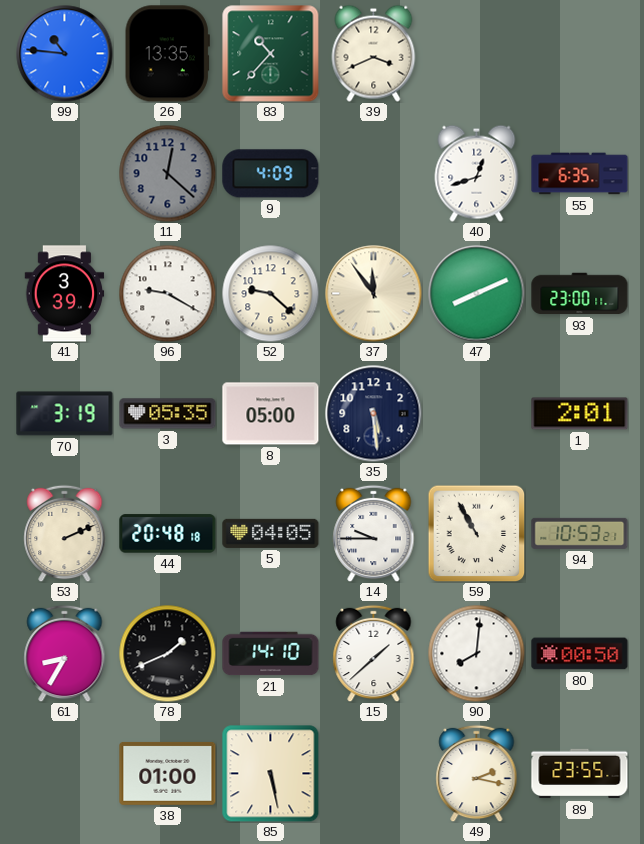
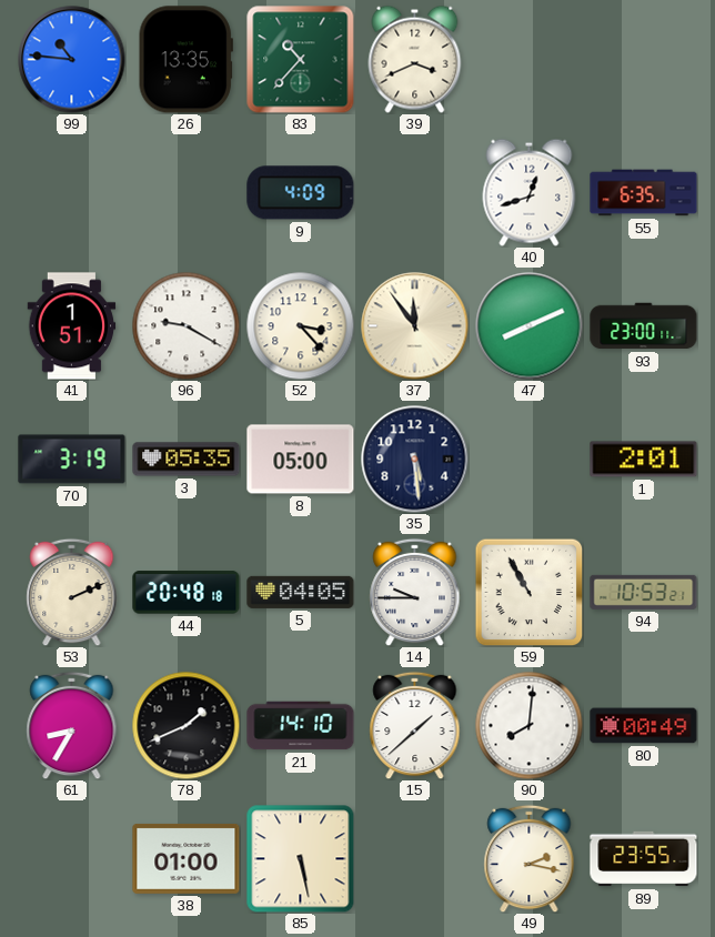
11: 12:22 -> none
41: 3:39 -> 1:51
52: 9:22 -> 3:23
80: 00:50 -> 00:49
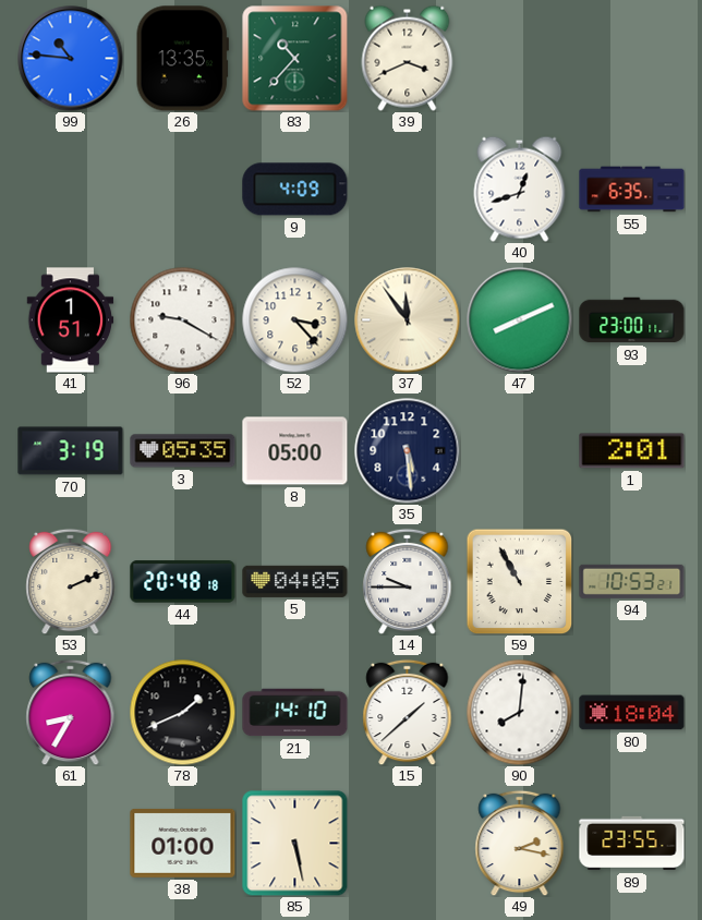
80: 00:49 -> 18:04
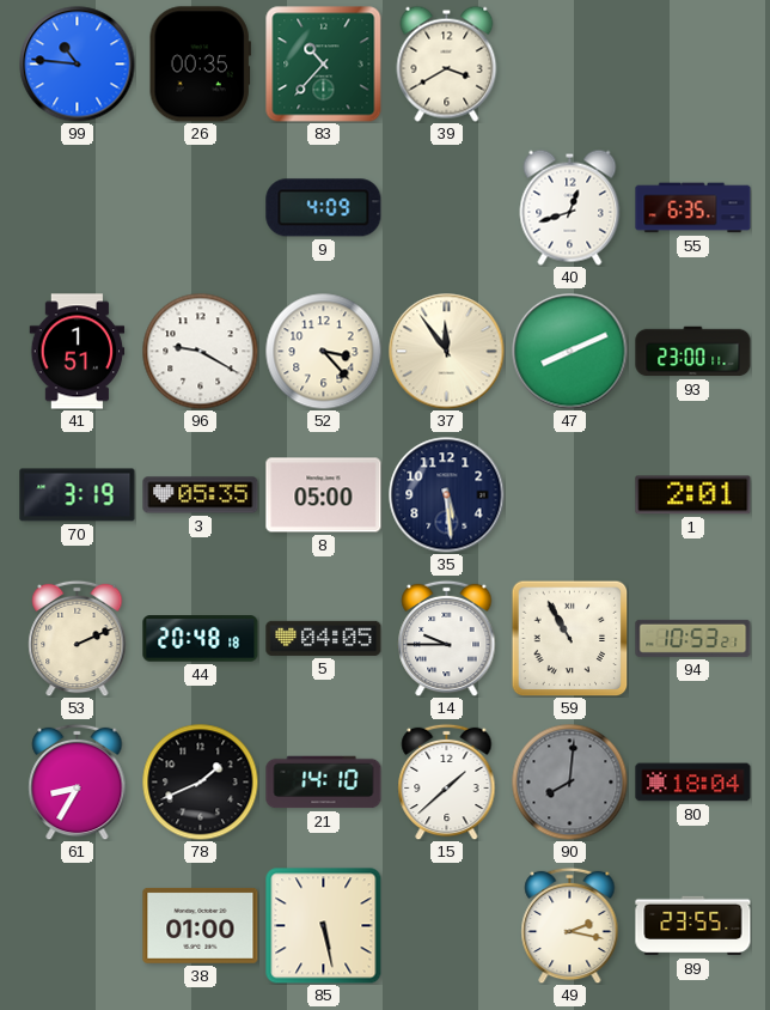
26: 13:35 -> 00:35
39: 3:41 -> 3:40
90 dial: white -> grey
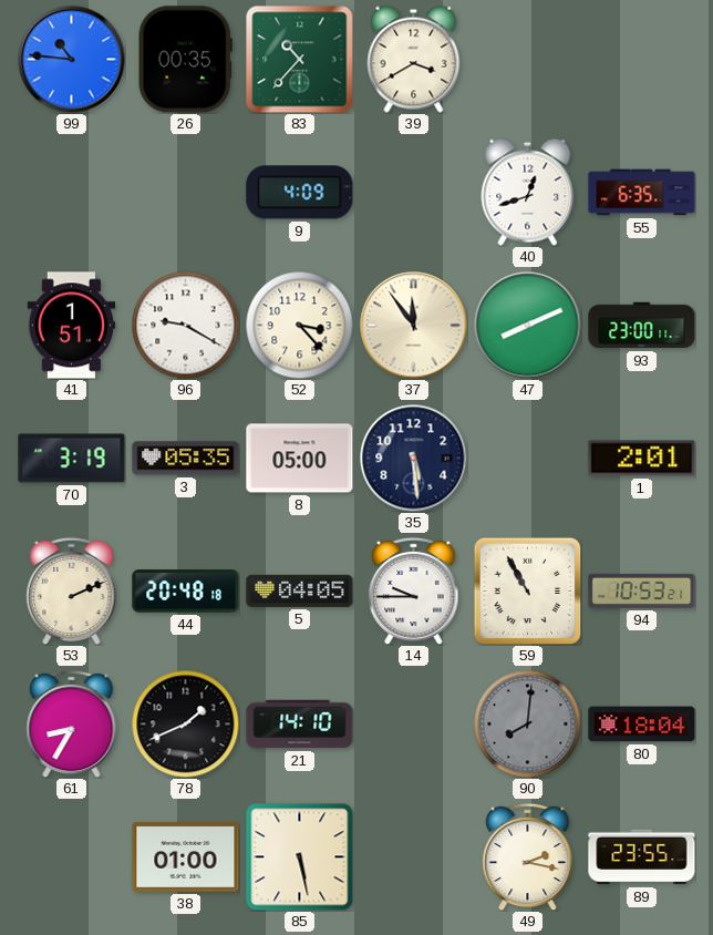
15: 1:38 -> none
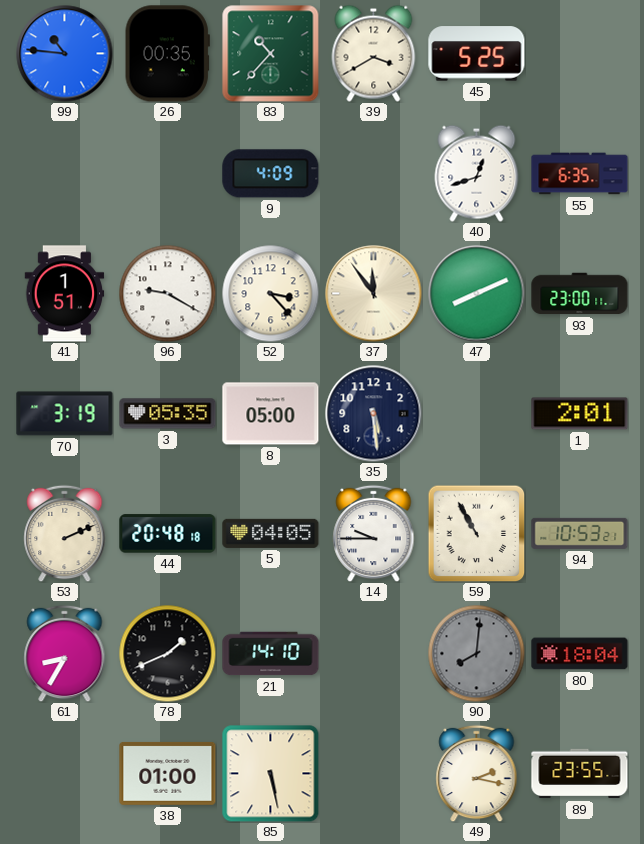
45: none -> 5:25
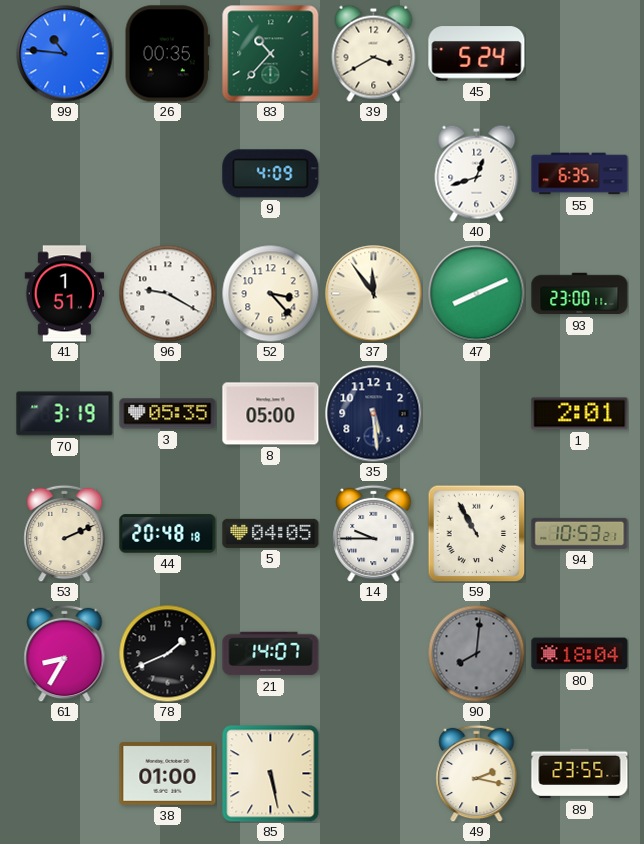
45: 5:25 -> 5:24
21: 14:10 -> 14:07
